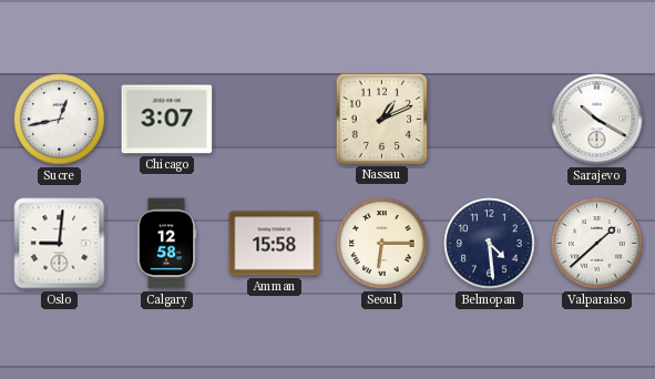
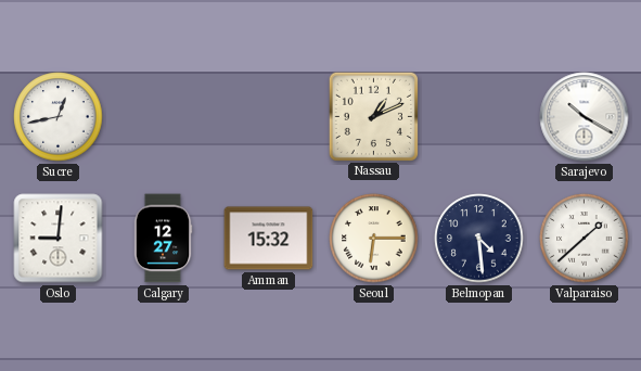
Chicago: 3:07 -> none
Calgary: 12:58 -> 12:27
Amman: 15:58 -> 15:32
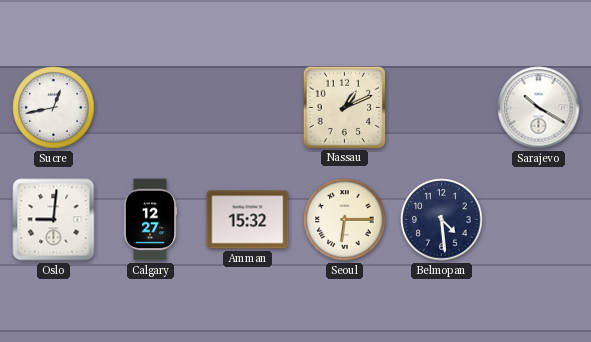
Valparaiso: 1:38 -> none
